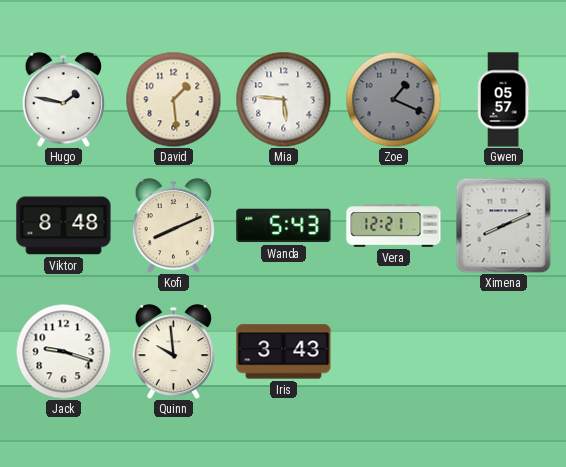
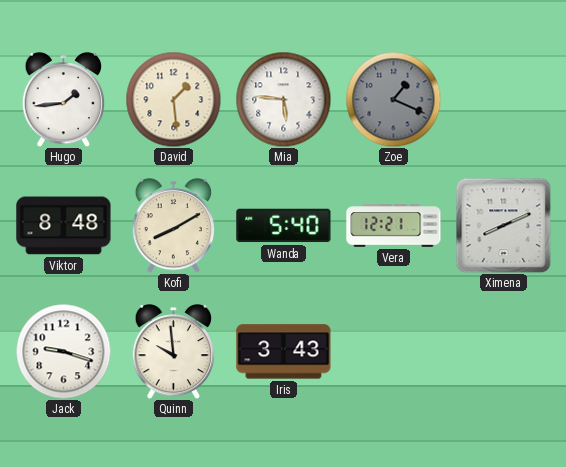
Hugo: 1:47 -> 1:44
Gwen: 05:57 -> none
Kofi: 8:11 -> 8:10
Wanda: 5:43 -> 5:40
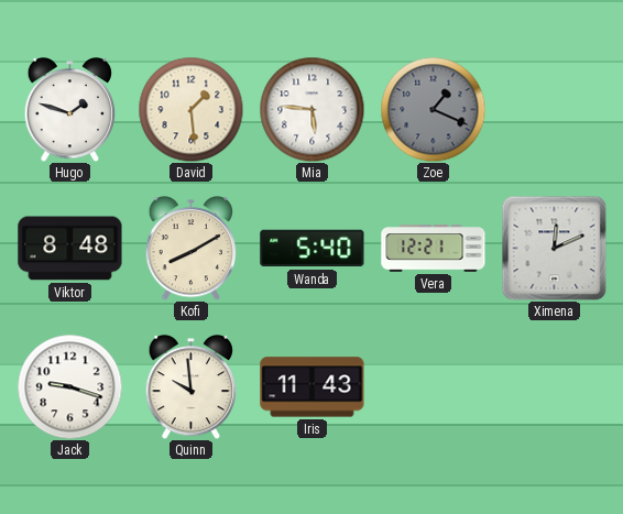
Hugo: 1:44 -> 1:48
Ximena: 8:11 -> 12:11
Iris: 3:43 -> 11:43
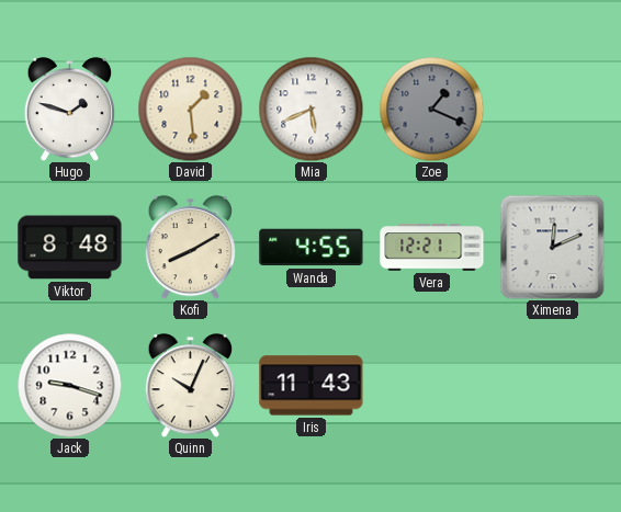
Mia: 5:46 -> 5:41
Wanda: 5:40 -> 4:55
Quinn: 9:59 -> 10:04
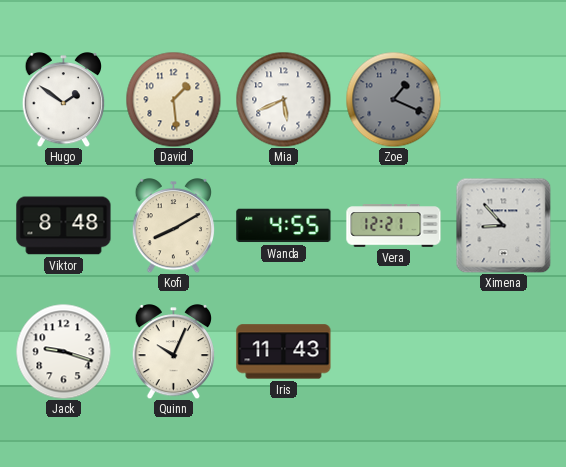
Hugo: 1:48 -> 1:51
Ximena: 12:11 -> 8:53
